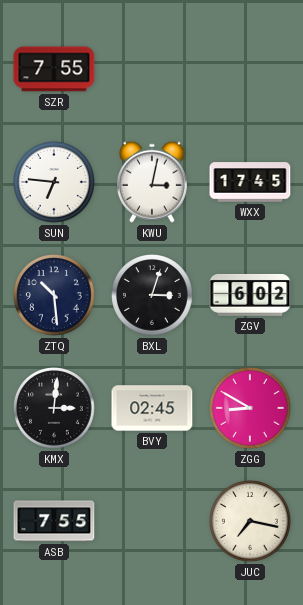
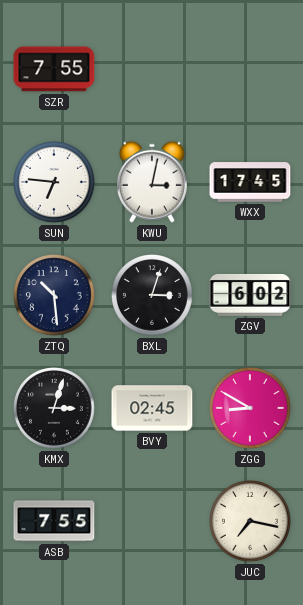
KMX: 3:01 -> 3:03
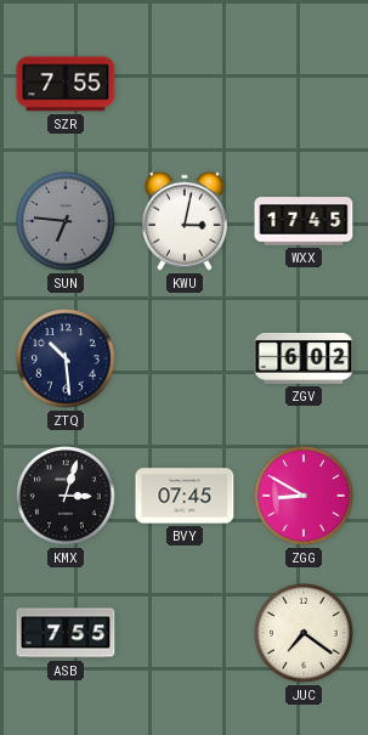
SUN dial: white -> grey
BXL: 3:03 -> none
BVY: 02:45 -> 07:45
JUC: 7:17 -> 7:21
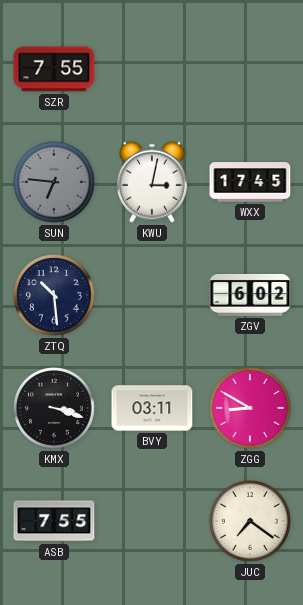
KMX: 3:03 -> 3:18
BVY: 07:45 -> 03:11
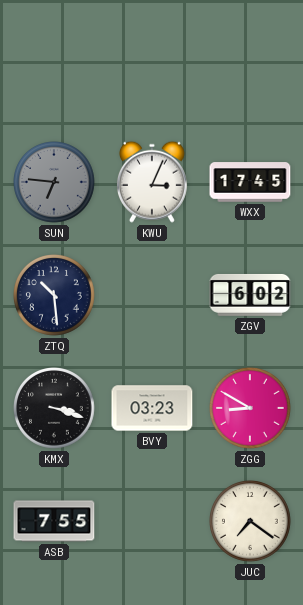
SZR: 7:55 -> none
KWU: 3:02 -> 3:04
BVY: 03:11 -> 03:23
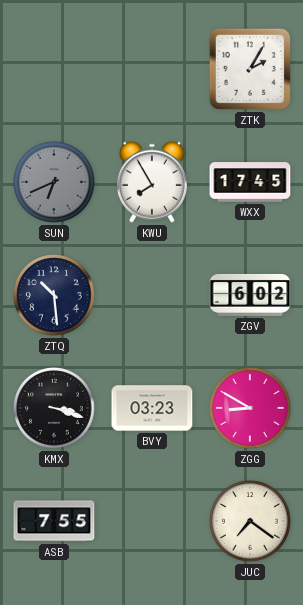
ZTK: none -> 2:05
SUN: 6:46 -> 6:41
KWU: 3:04 -> 7:55
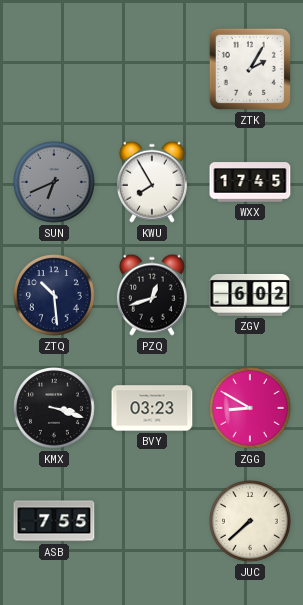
PZQ: none -> 12:42
JUC: 7:21 -> 7:38
